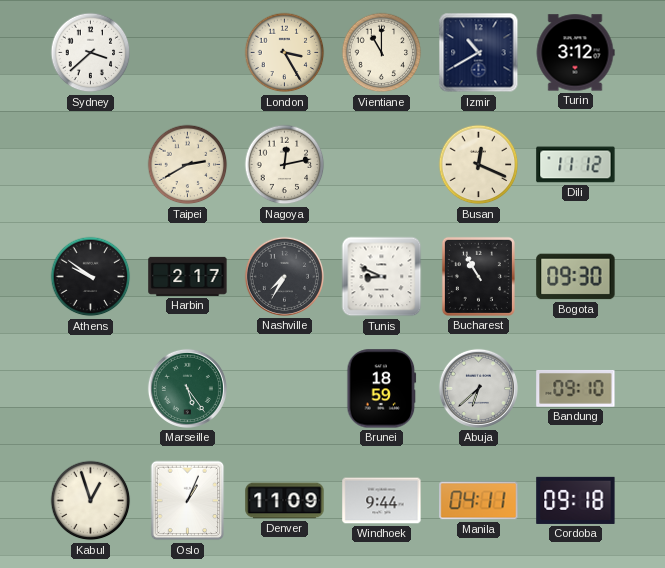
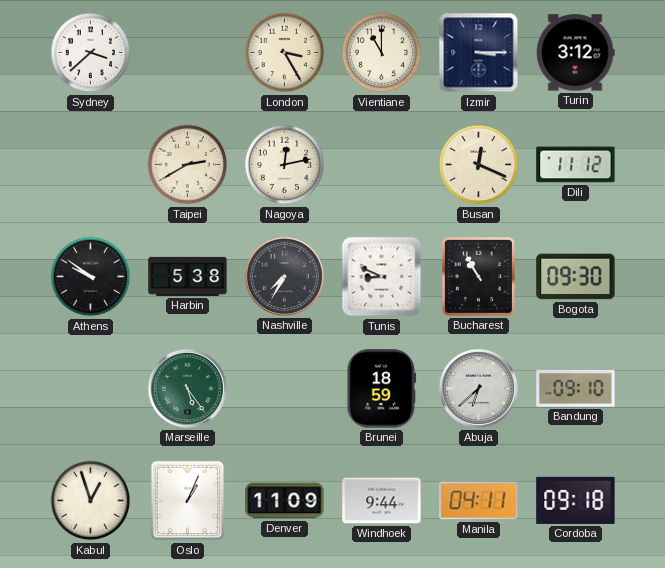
Izmir: 10:40 -> 3:15
Harbin: 2:17 -> 5:38
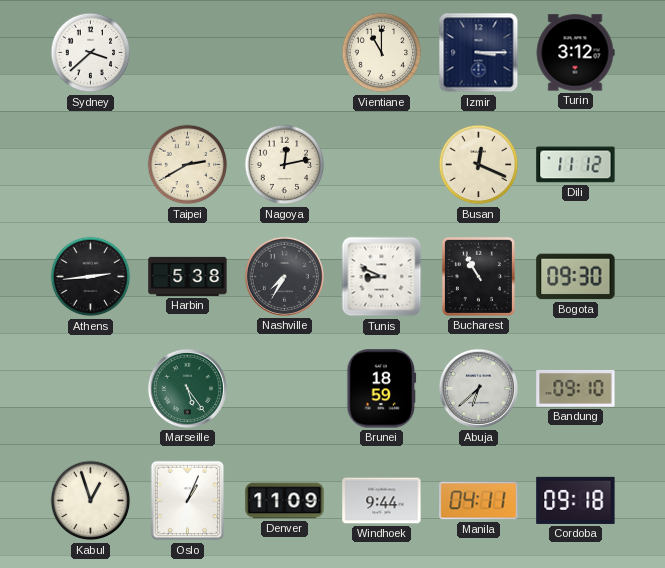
London: 3:25 -> none
Athens: 9:51 -> 2:44
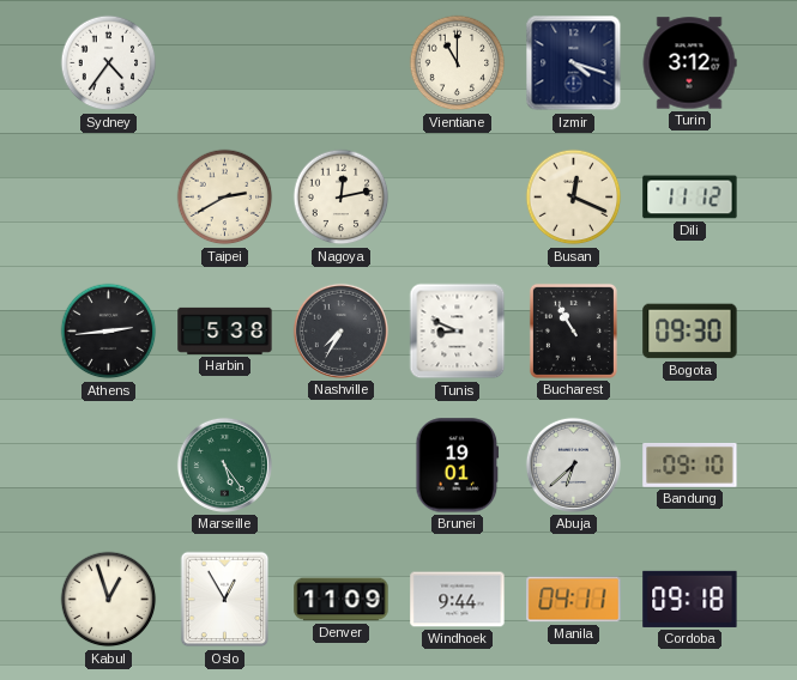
Sydney: 3:38 -> 4:36
Izmir: 3:15 -> 4:18
Brunei: 18:59 -> 19:01
Oslo: 1:04 -> 12:55
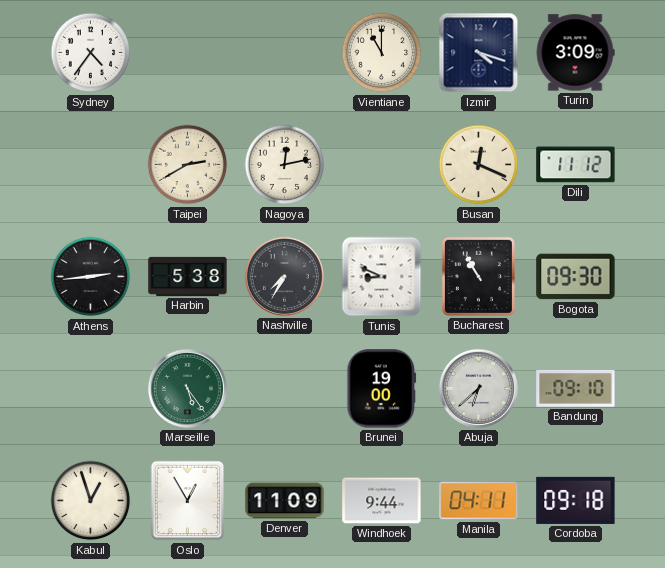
Turin: 3:12 -> 3:09
Brunei: 19:01 -> 19:00
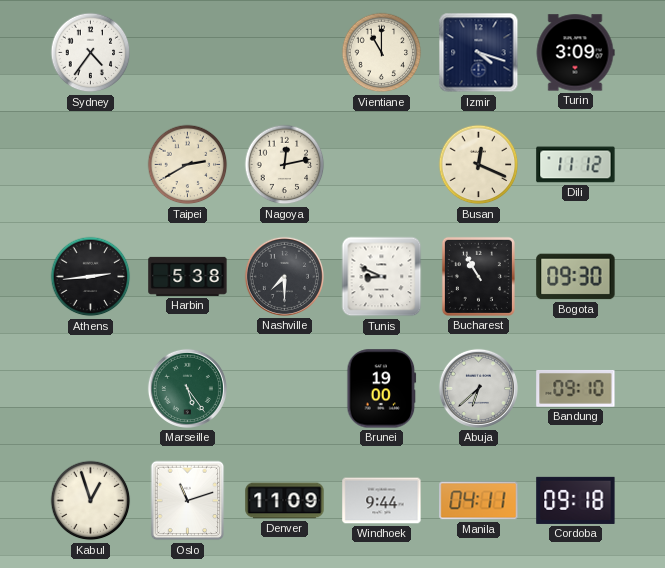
Nashville: 7:35 -> 7:30
Oslo: 12:55 -> 11:12
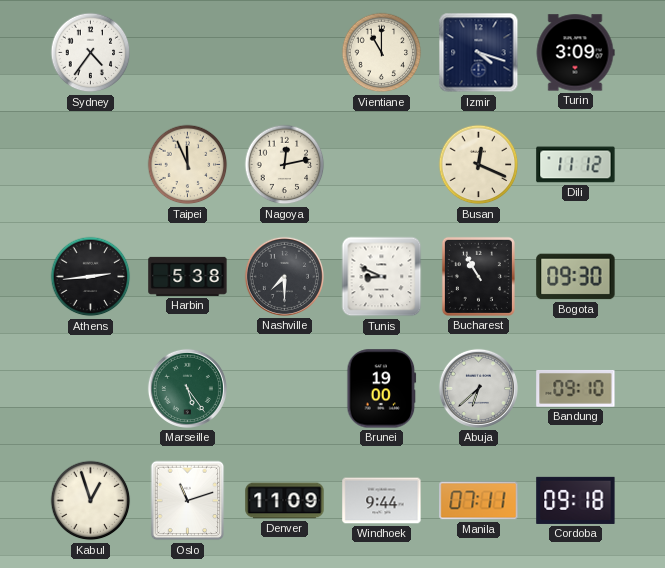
Taipei: 2:40 -> 11:56
Manila: 04:11 -> 07:11
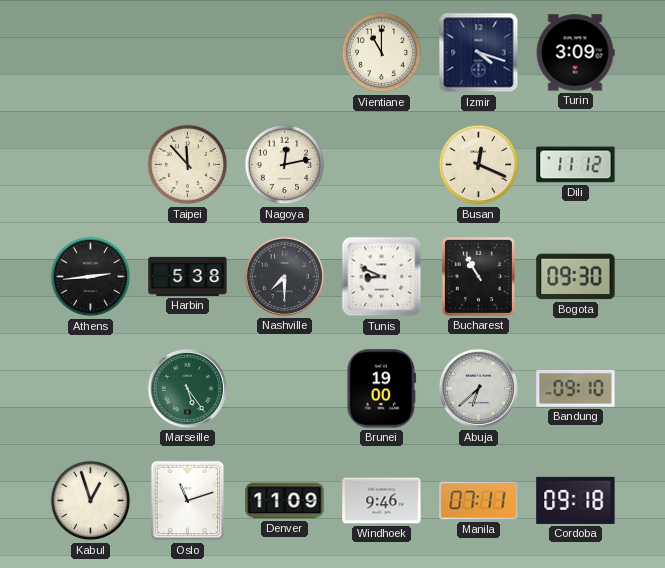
Sydney: 4:36 -> none
Taipei: 11:56 -> 11:53
Windhoek: 9:44 -> 9:46
